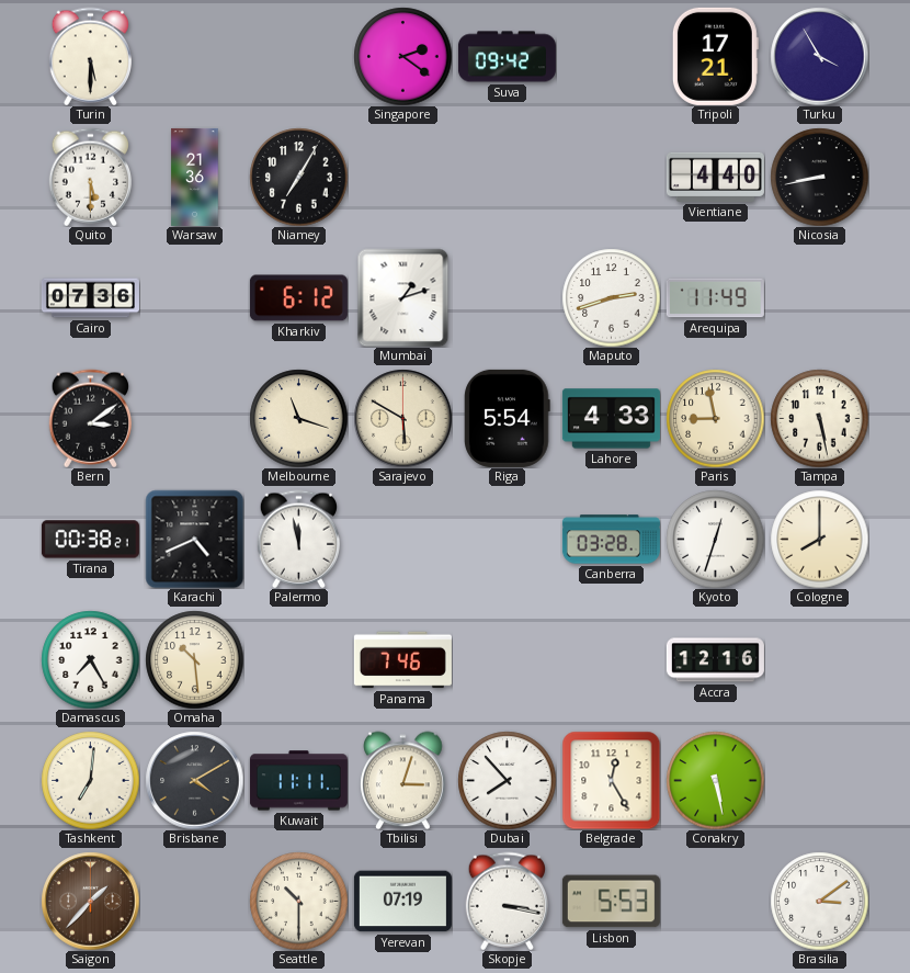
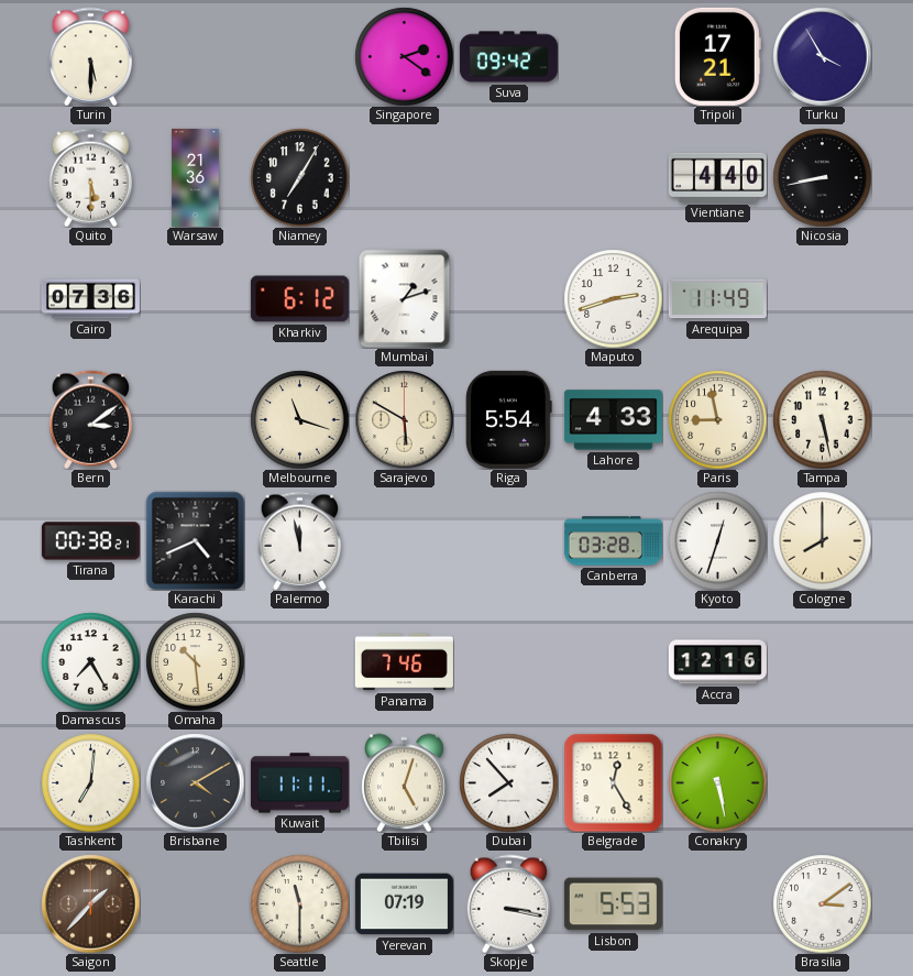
Tbilisi: 3:03 -> 5:03
Seattle: 10:30 -> 11:30
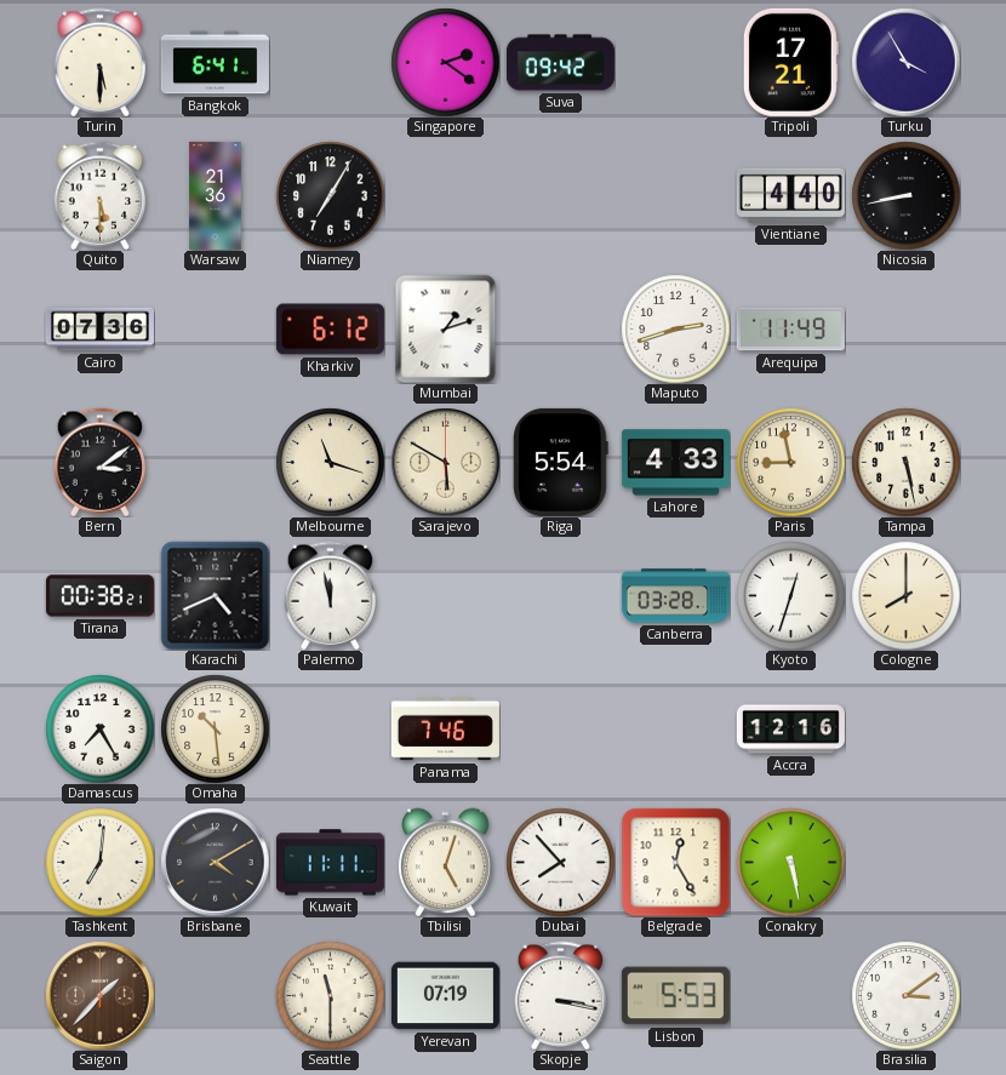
Bangkok: none -> 6:41
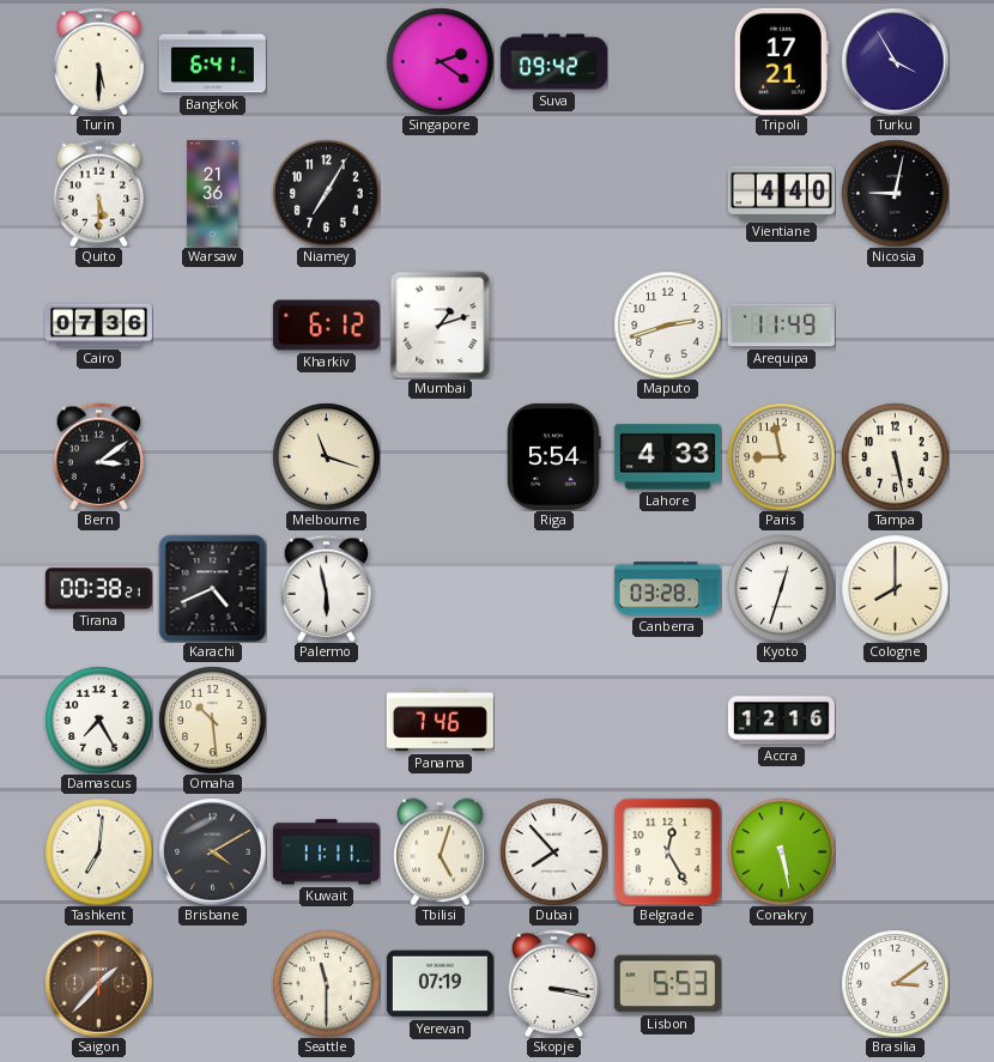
Nicosia: 8:43 -> 9:02
Sarajevo: 5:50 -> none
Palermo: 11:58 -> 5:58
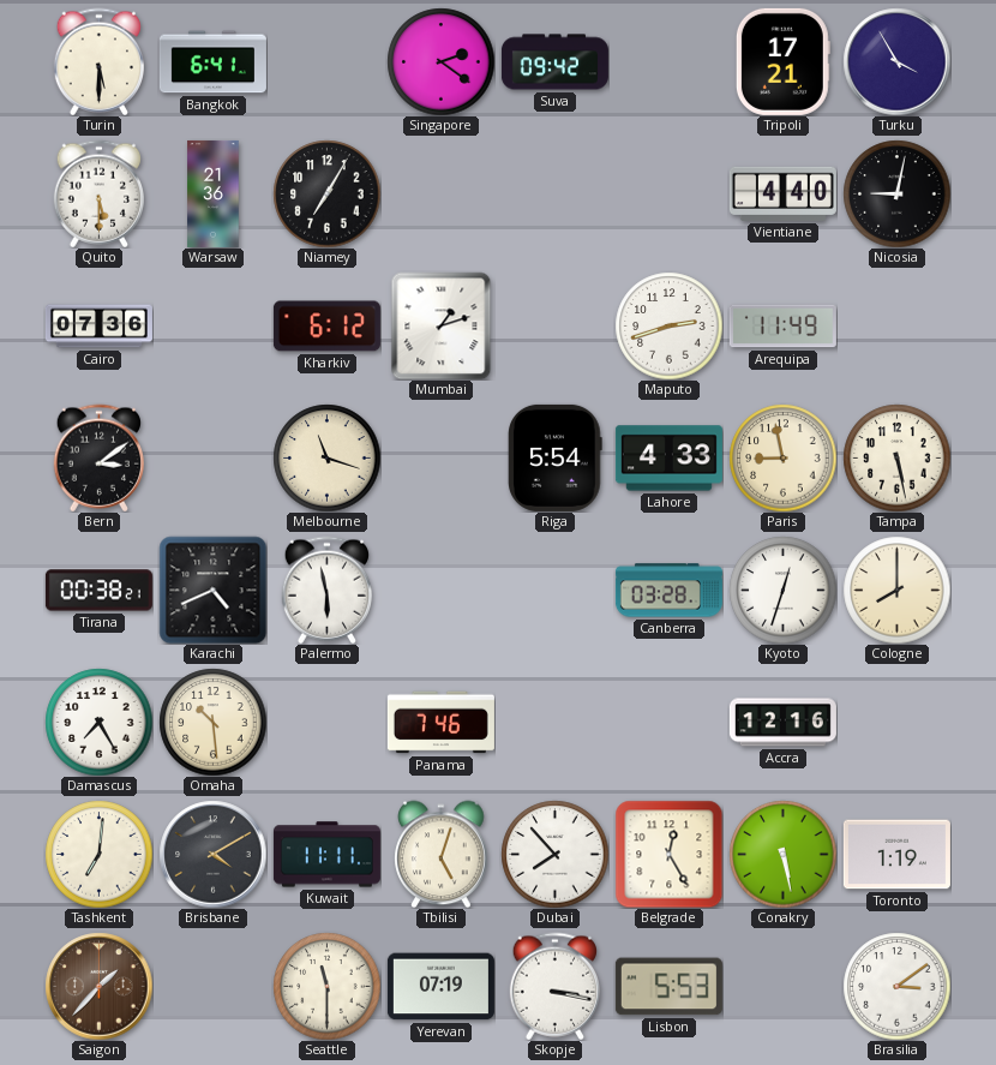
Toronto: none -> 1:19
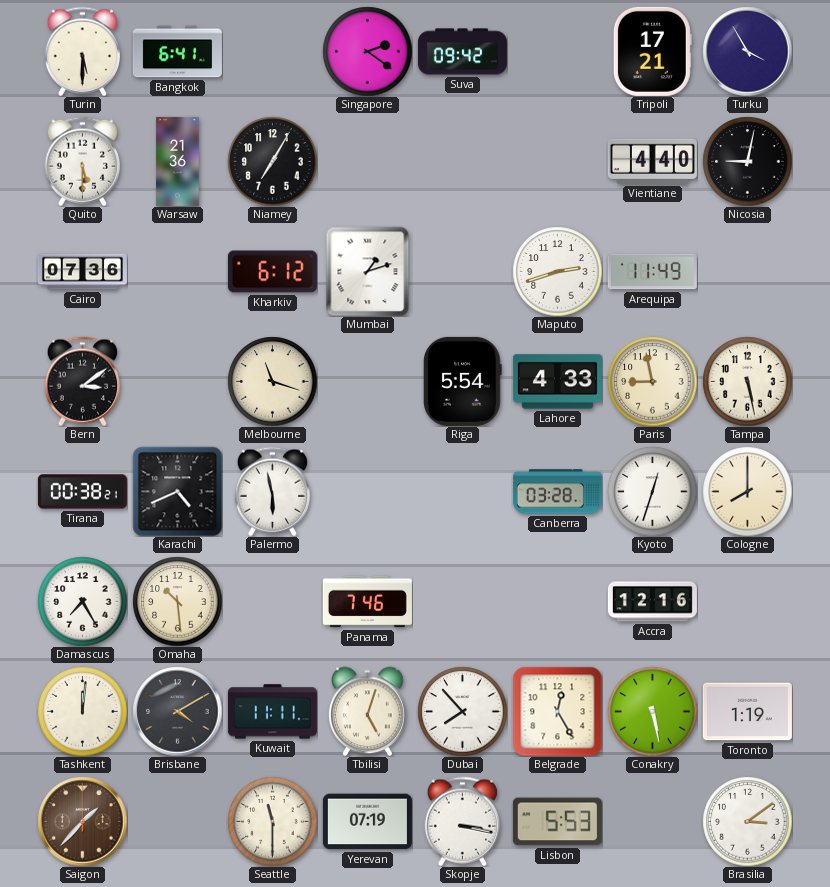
Tashkent: 7:01 -> 12:01
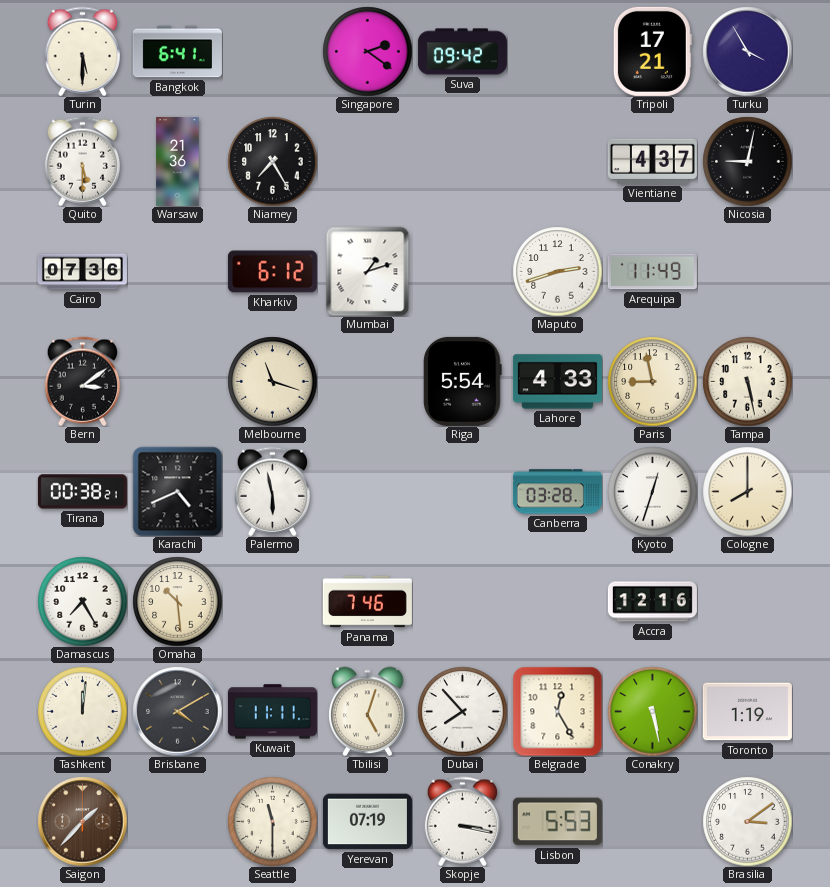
Niamey: 7:05 -> 7:25
Vientiane: 4:40 -> 4:37
